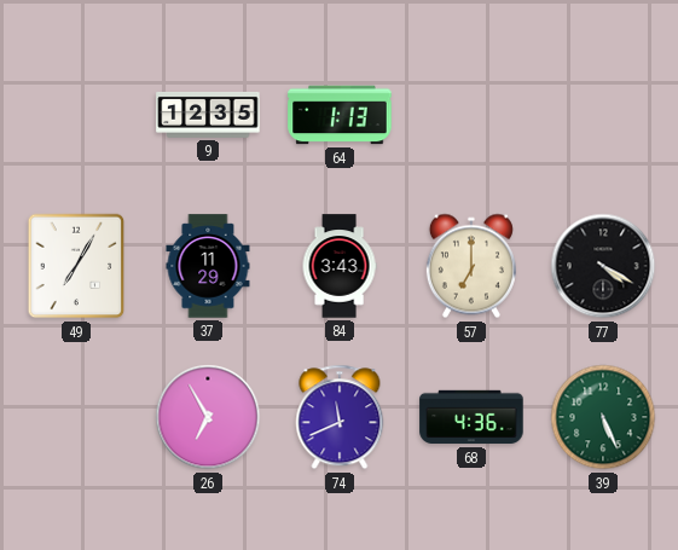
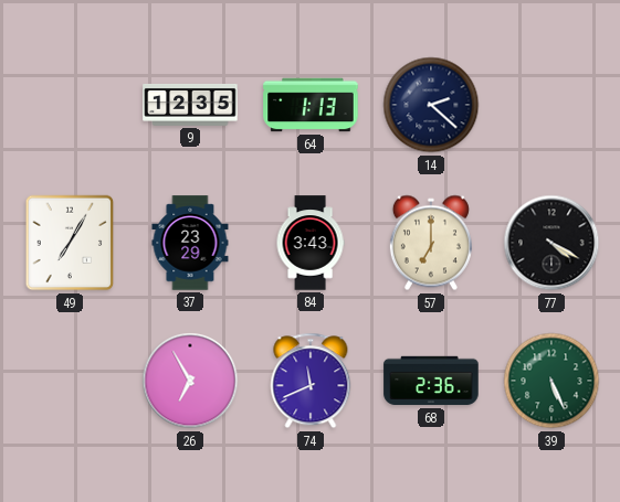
14: none -> 2:22
37: 11:29 -> 23:29
68: 4:36 -> 2:36
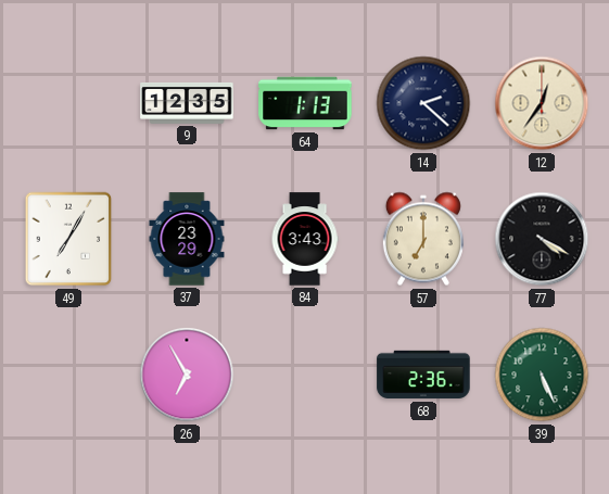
12: none -> 12:36
74: 11:41 -> none
